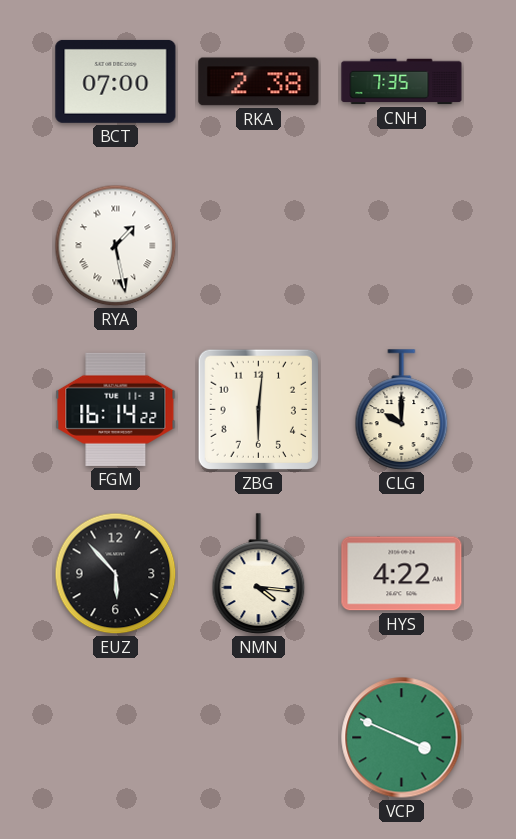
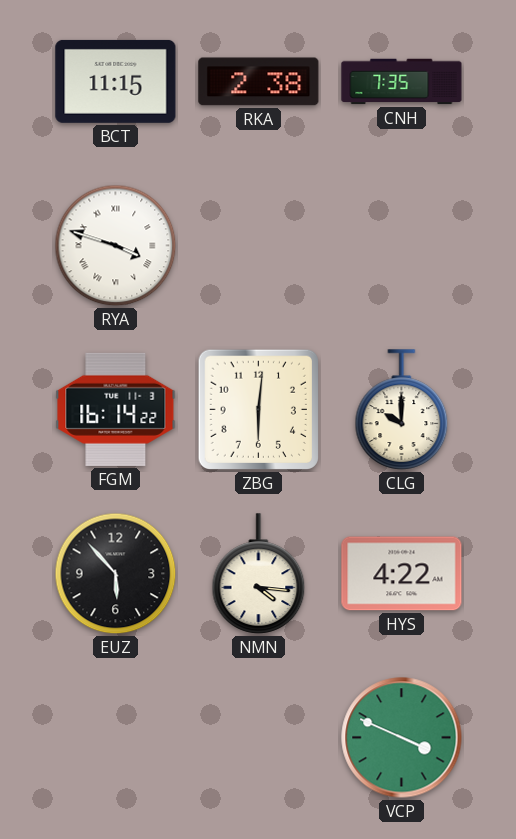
BCT: 07:00 -> 11:15
RYA: 1:28 -> 3:48
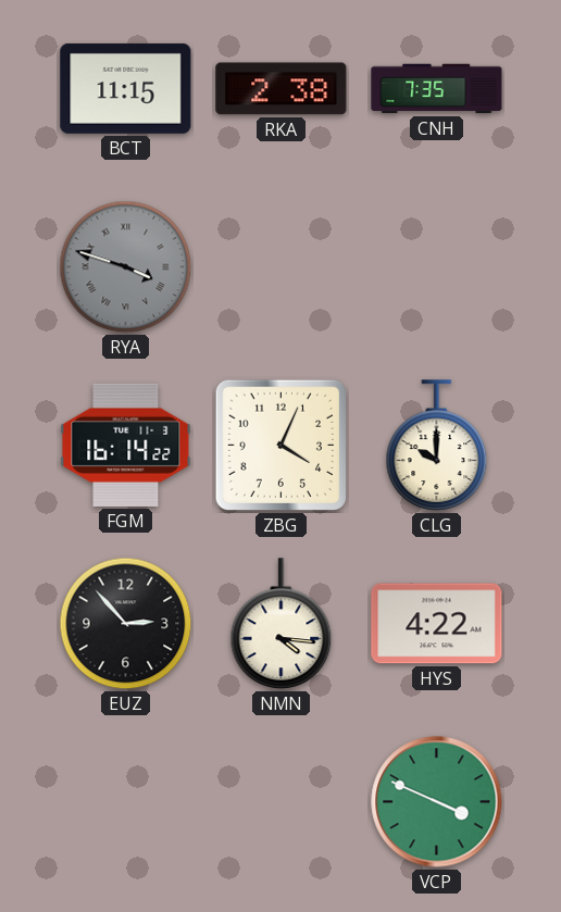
RYA dial: white -> grey
ZBG: 6:01 -> 4:04
EUZ: 5:53 -> 2:53
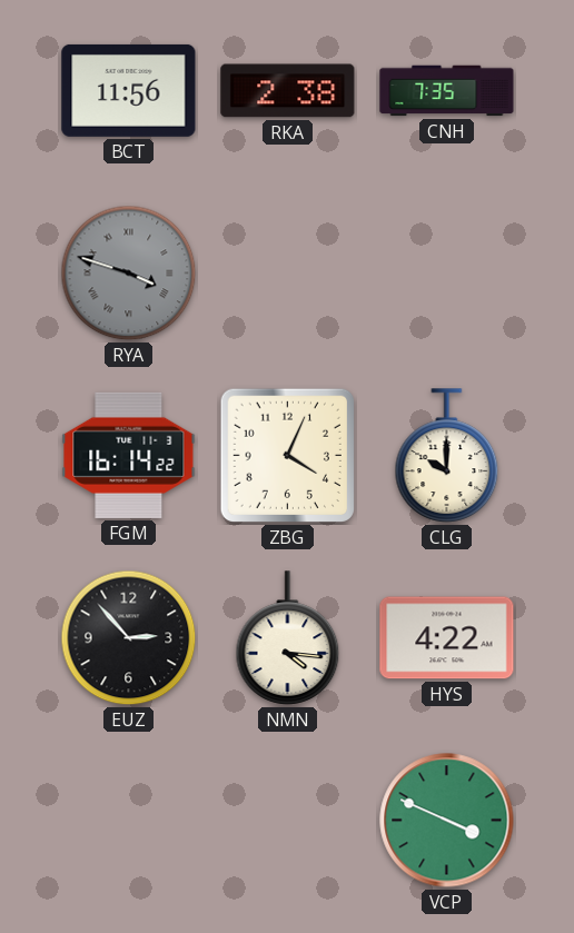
BCT: 11:15 -> 11:56
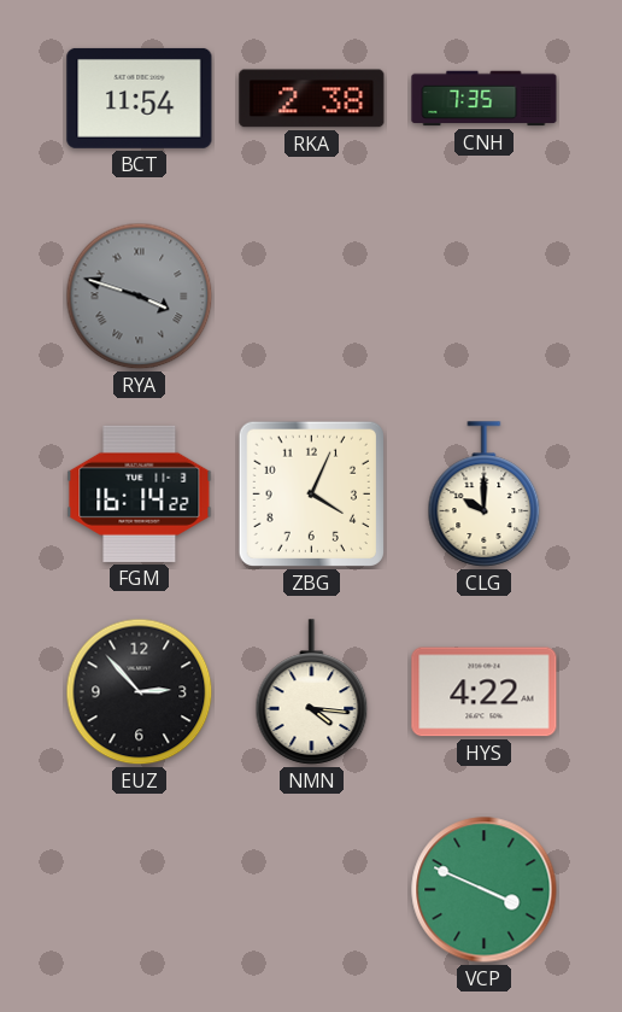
BCT: 11:56 -> 11:54
